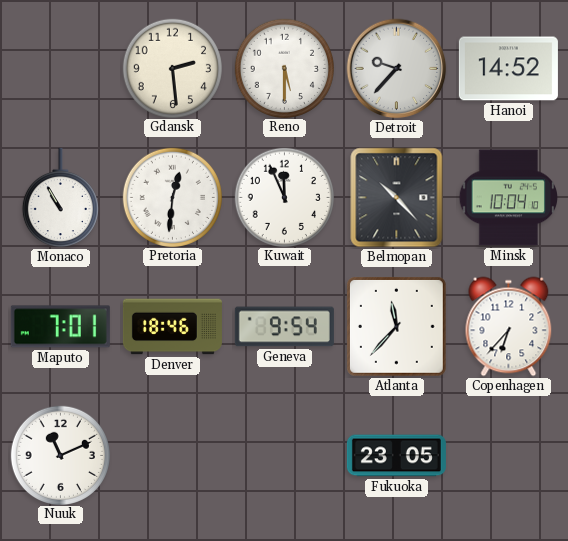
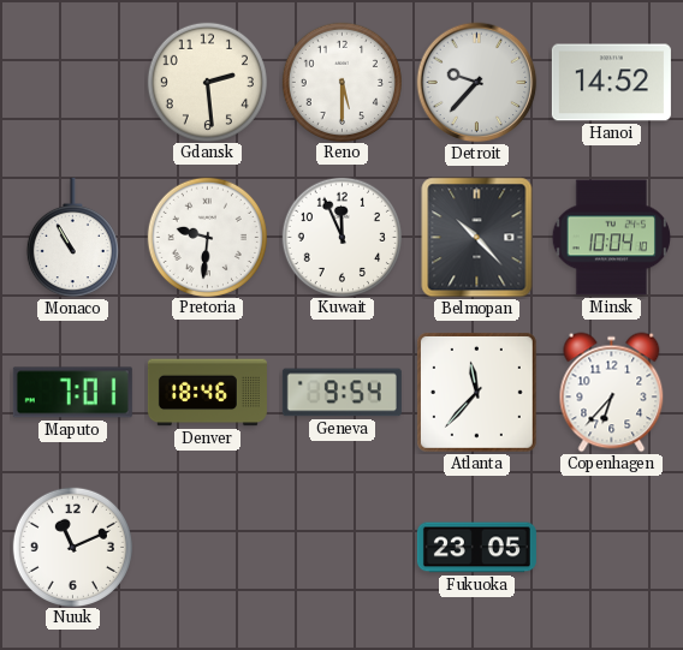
Pretoria: 12:31 -> 9:31
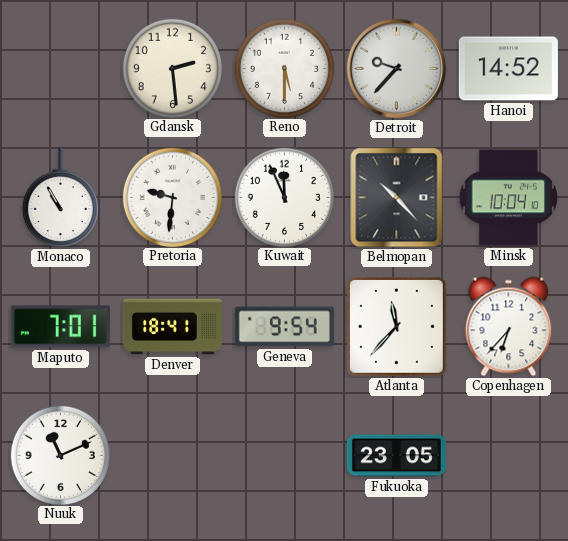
Denver: 18:46 -> 18:41
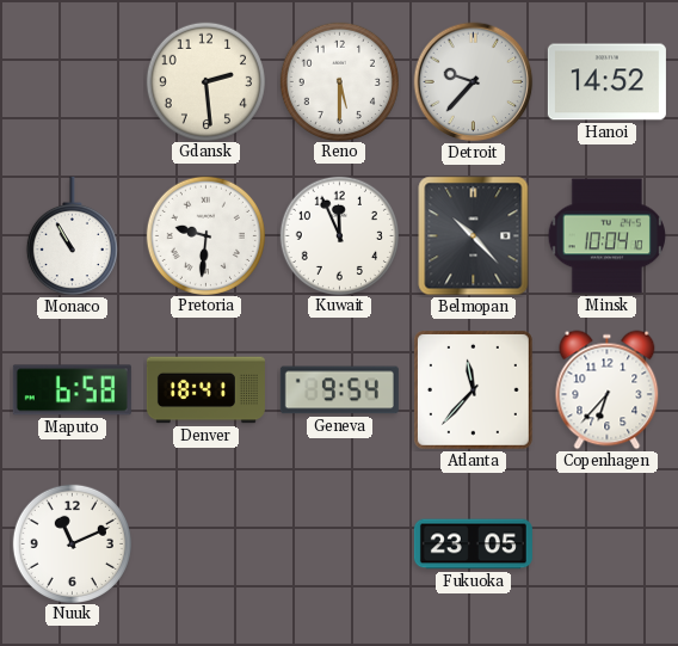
Maputo: 7:01 -> 6:58
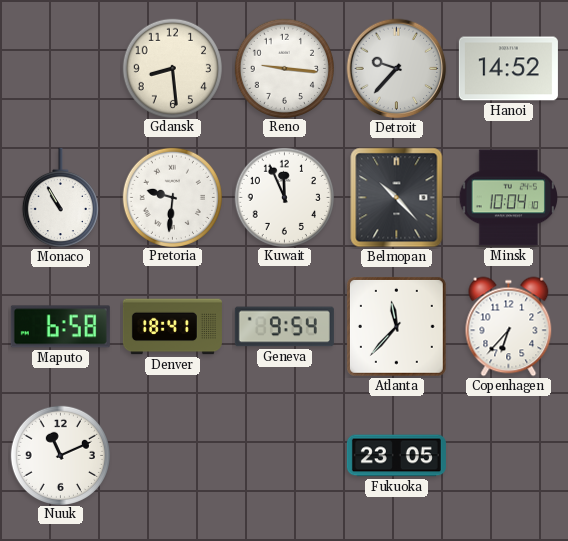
Gdansk: 2:29 -> 8:29
Reno: 5:30 -> 9:16
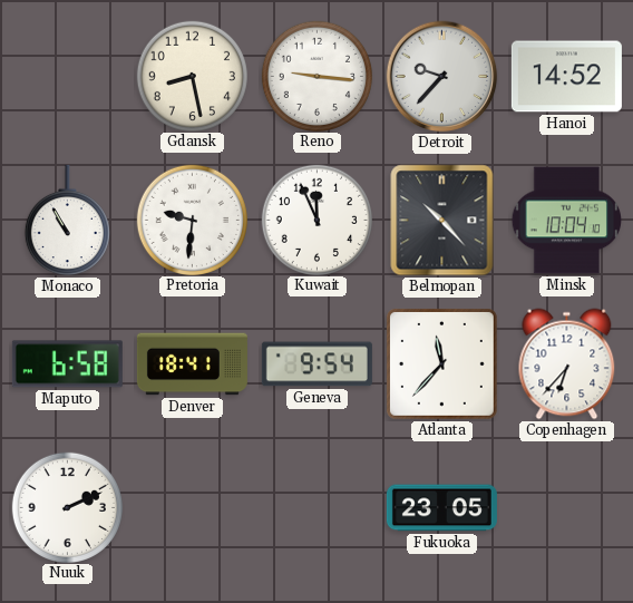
Gdansk: 8:29 -> 8:28
Nuuk: 11:11 -> 2:11
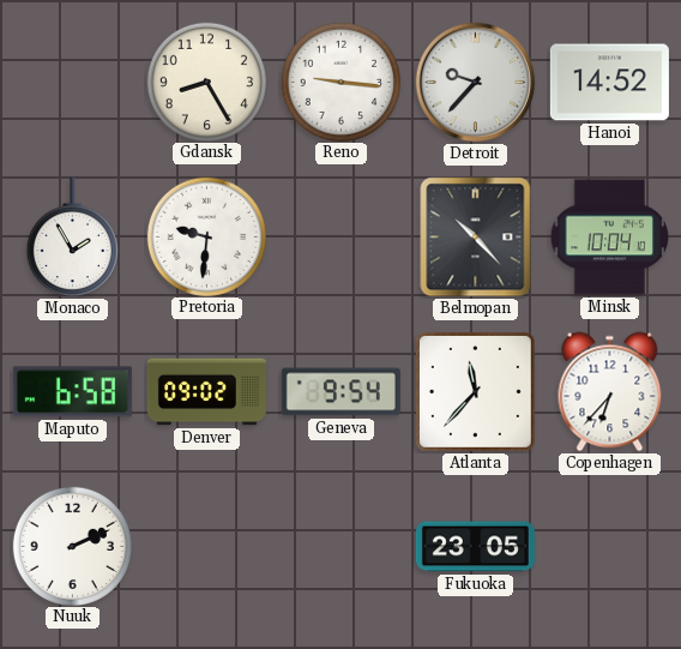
Gdansk: 8:28 -> 8:25
Monaco: 10:55 -> 1:55
Kuwait: 11:56 -> none
Denver: 18:41 -> 09:02
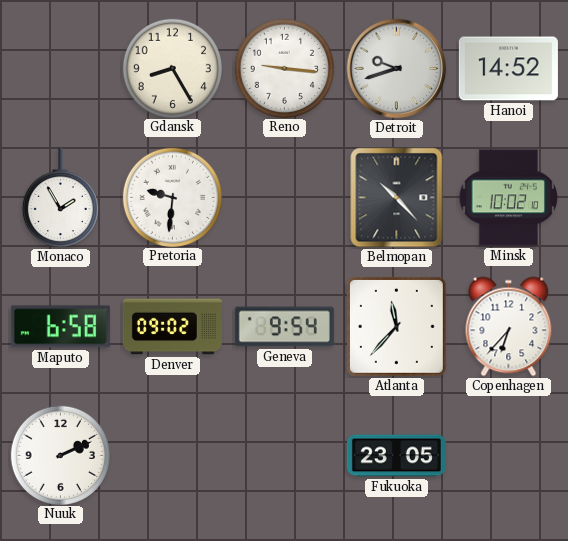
Detroit: 9:37 -> 9:42
Minsk: 10:04 -> 10:02
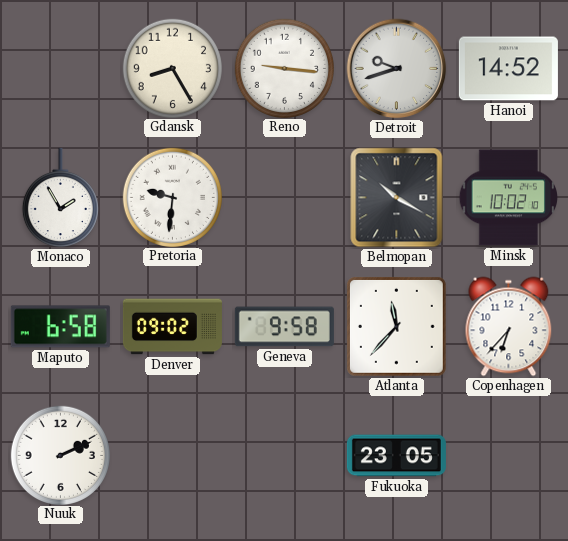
Belmopan: 10:23 -> 10:20
Geneva: 9:54 -> 9:58
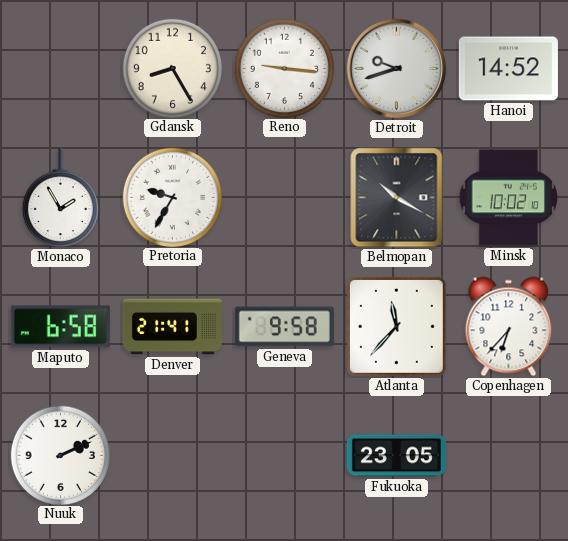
Pretoria: 9:31 -> 9:35
Denver: 09:02 -> 21:41
